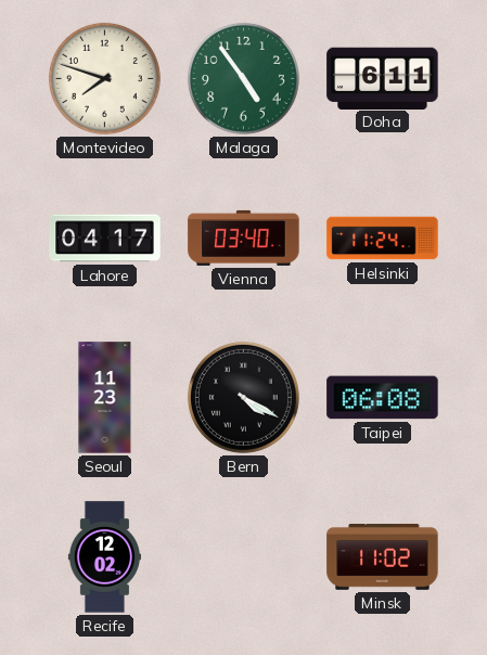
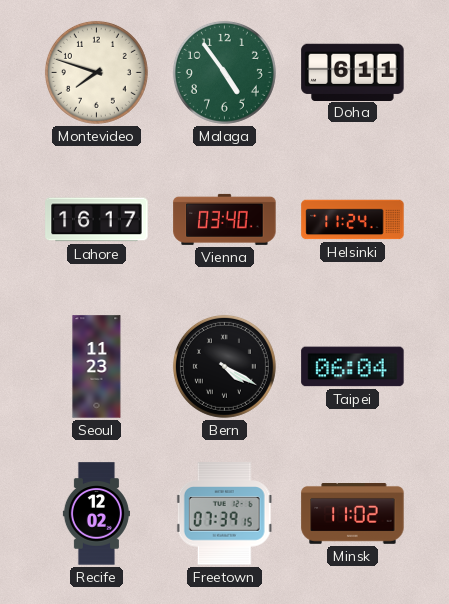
Lahore: 04:17 -> 16:17
Taipei: 06:08 -> 06:04
Freetown: none -> 07:39
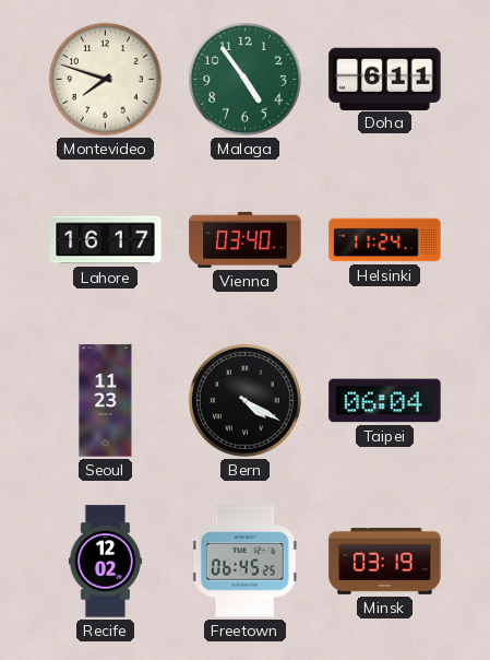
Freetown: 07:39 -> 06:45
Minsk: 11:02 -> 03:19
